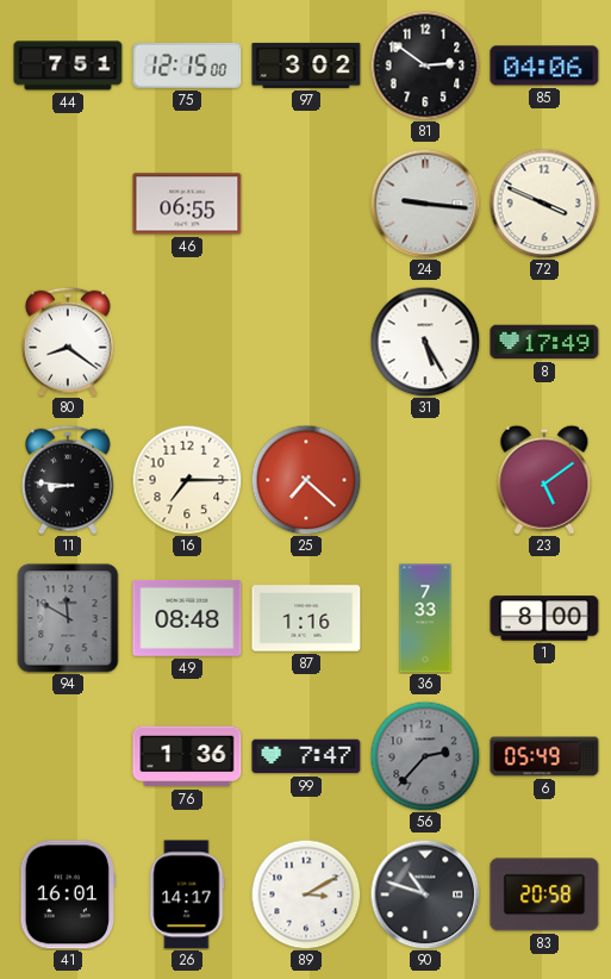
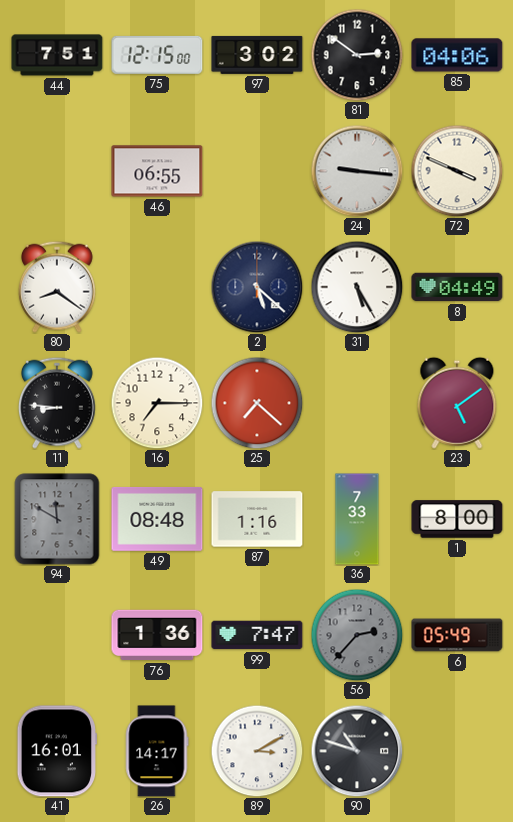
2: none -> 5:22
8: 17:49 -> 04:49
83: 20:58 -> none
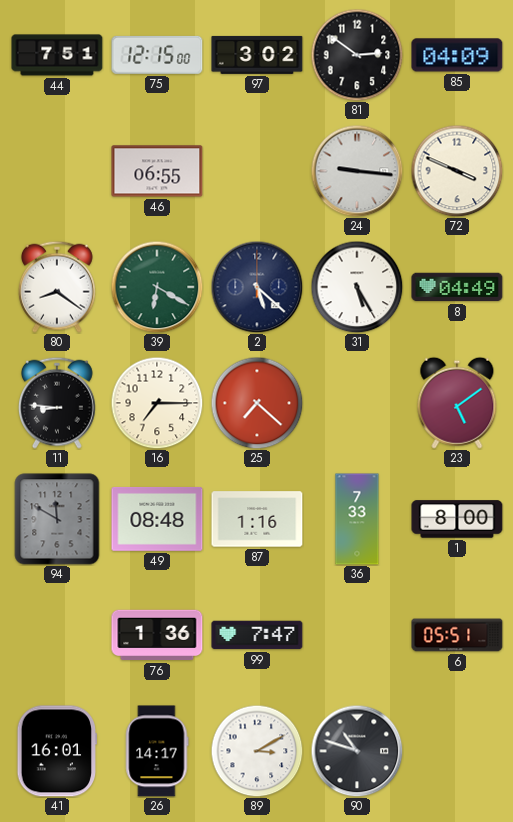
85: 04:06 -> 04:09
39: none -> 6:20
56: 2:37 -> none
6: 05:49 -> 05:51
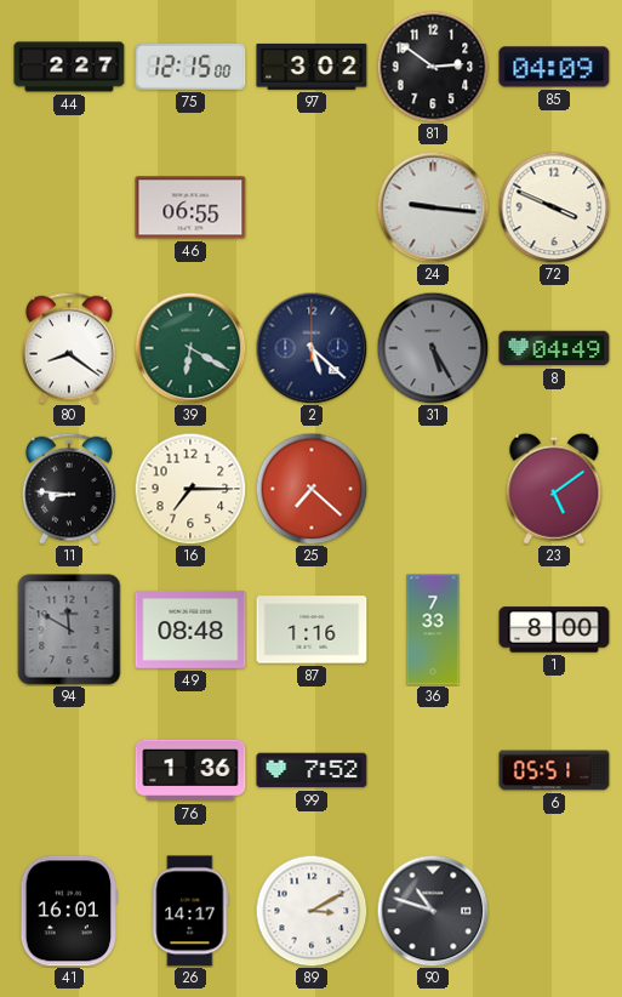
44: 7:51 -> 2:27
31 dial: white -> grey
99: 7:47 -> 7:52
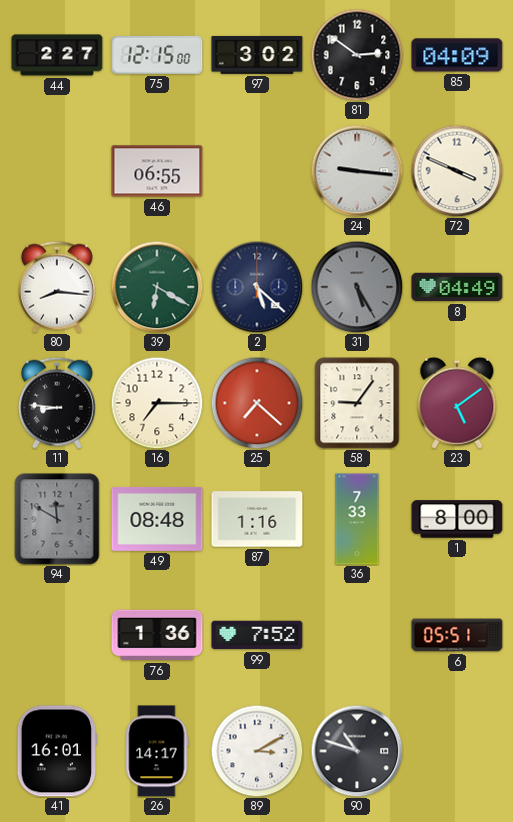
80: 8:21 -> 8:16
58: none -> 9:06
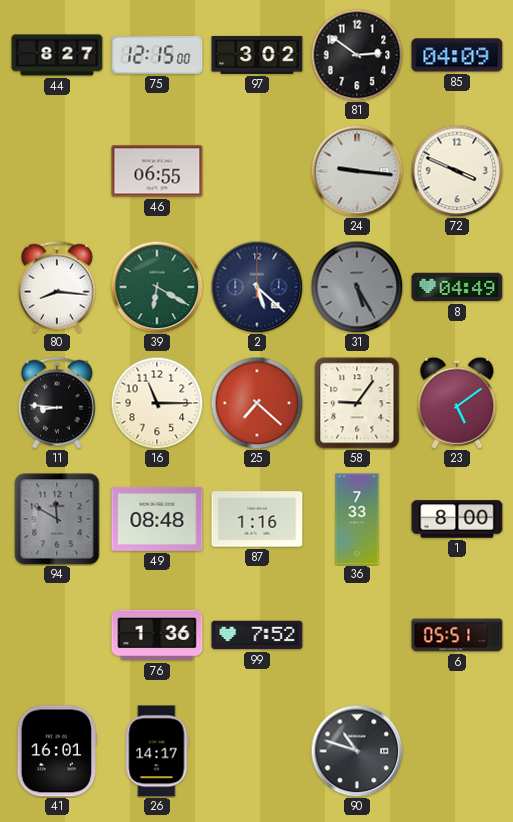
44: 2:27 -> 8:27
16: 7:15 -> 11:15
89: 3:10 -> none
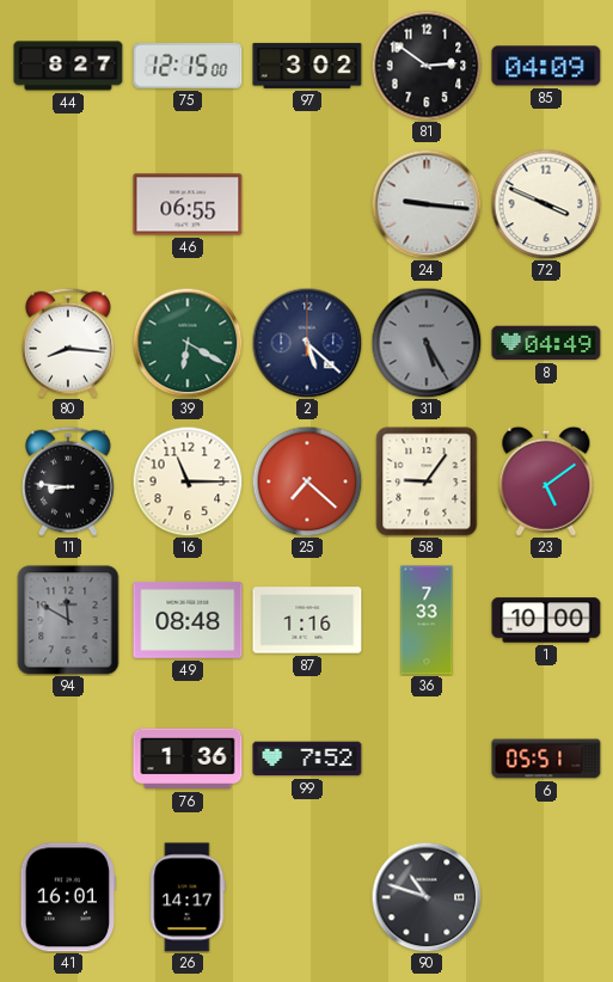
1: 8:00 -> 10:00
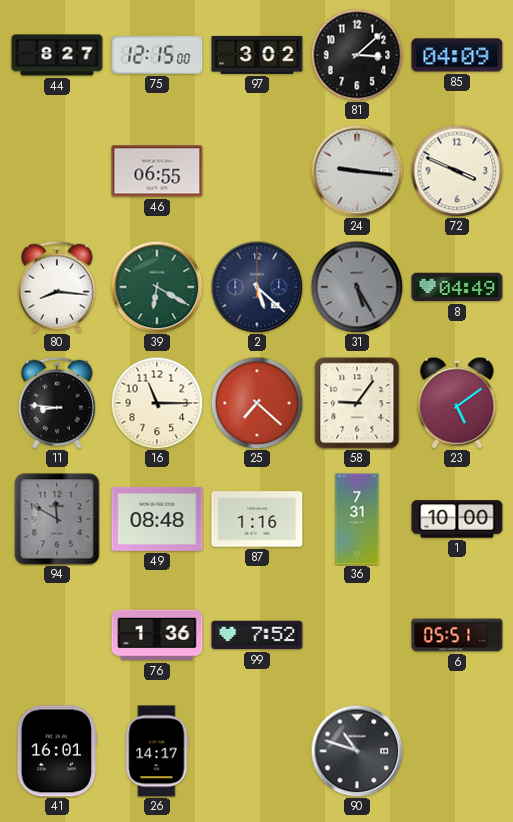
81: 2:51 -> 3:08
36: 7:33 -> 7:31
